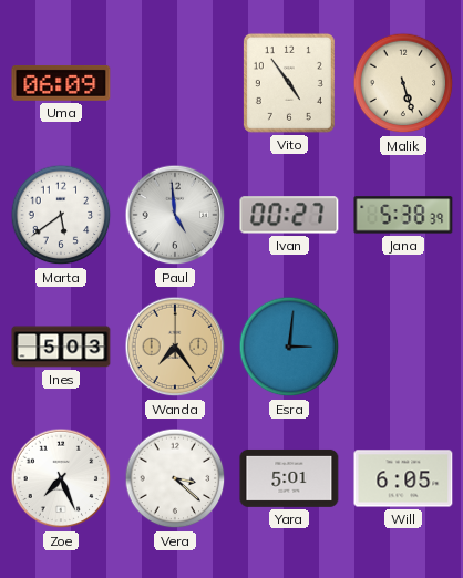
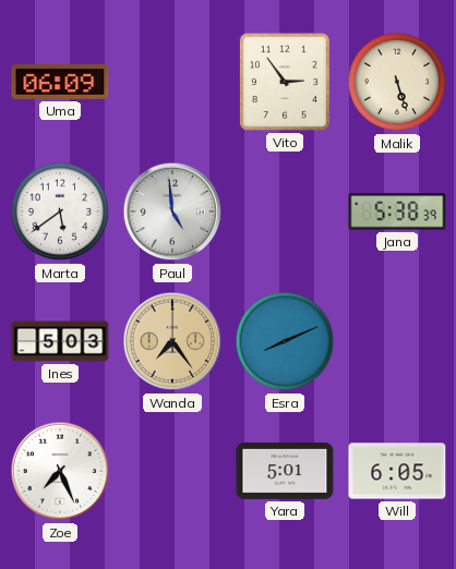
Vito: 4:54 -> 2:54
Ivan: 00:27 -> none
Esra: 3:01 -> 8:11
Vera: 3:22 -> none
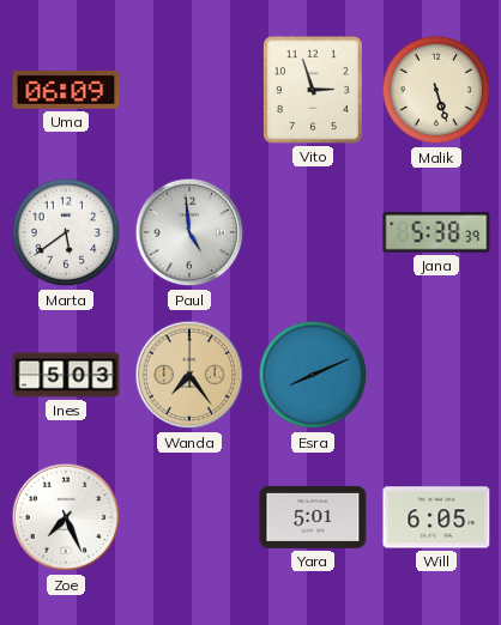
Vito: 2:54 -> 2:57
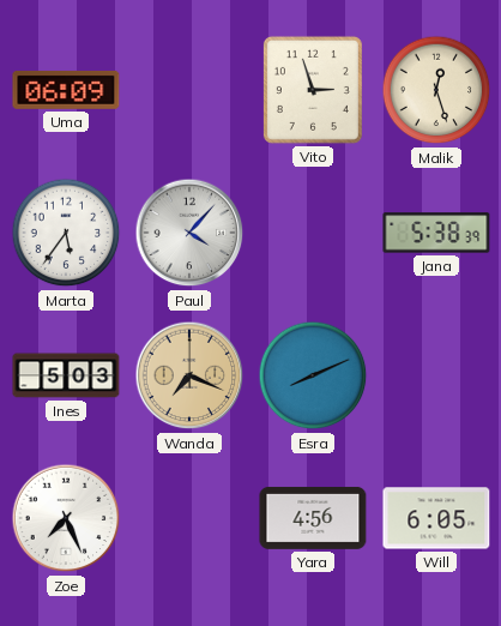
Malik: 5:27 -> 12:27
Marta: 5:39 -> 5:36
Paul: 4:59 -> 4:07
Wanda: 7:24 -> 7:19
Yara: 5:01 -> 4:56
